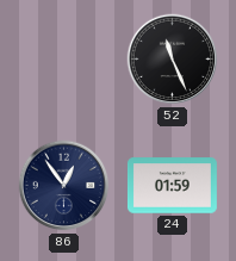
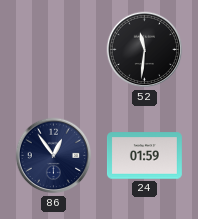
52: 11:26 -> 11:31
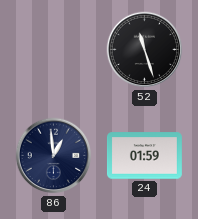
52: 11:31 -> 11:27
86: 12:54 -> 12:59
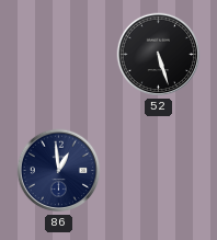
52: 11:27 -> 5:27
24: 01:59 -> none
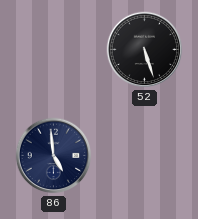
86: 12:59 -> 4:59
